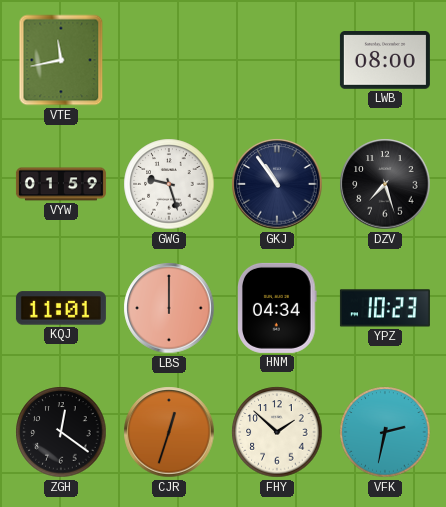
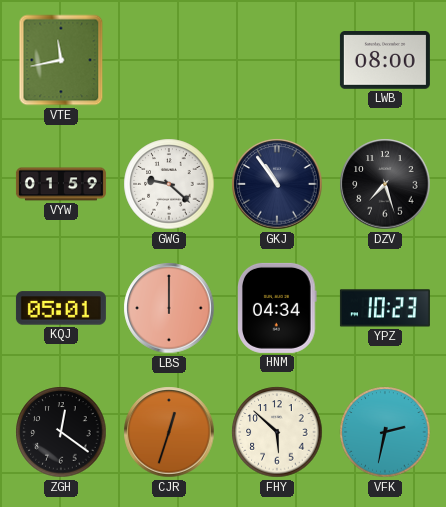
GWG: 9:27 -> 9:22
KQJ: 11:01 -> 05:01
FHY: 1:52 -> 5:52
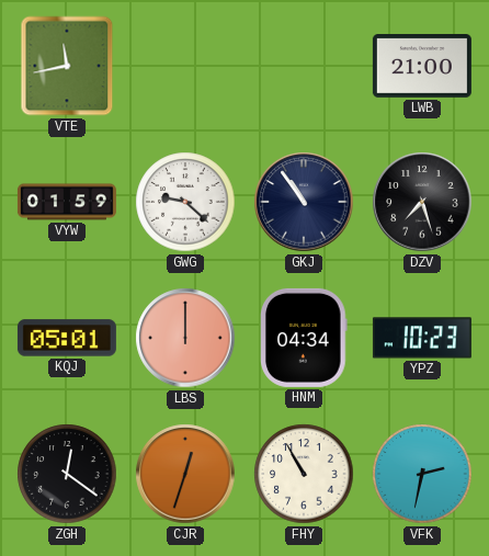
LWB: 08:00 -> 21:00
FHY: 5:52 -> 10:55
